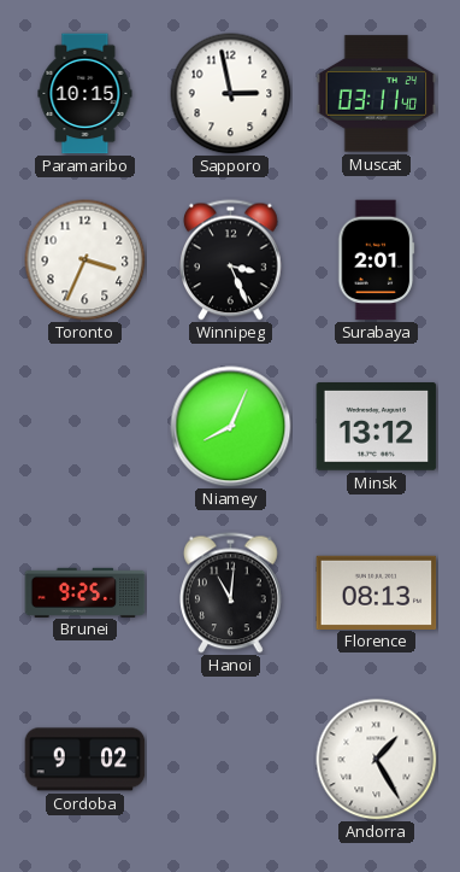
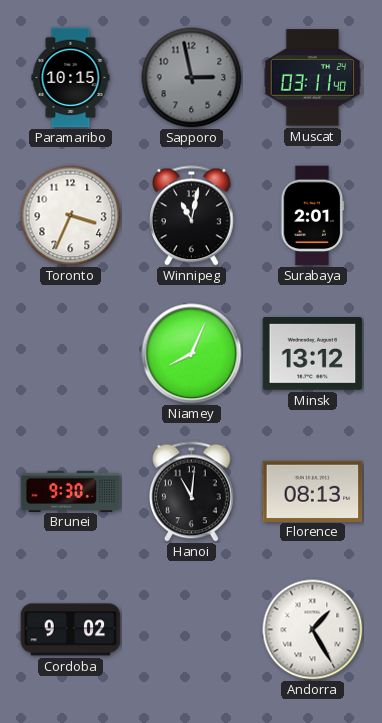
Sapporo dial: white -> grey
Winnipeg: 3:26 -> 11:02
Brunei: 9:25 -> 9:30
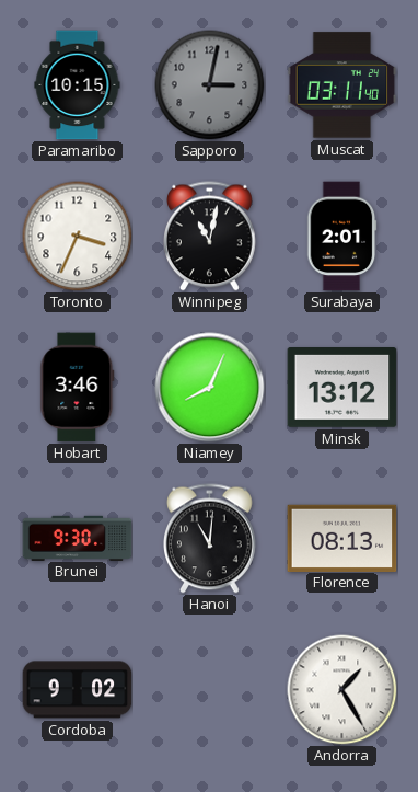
Sapporo: 2:58 -> 3:02
Hobart: none -> 3:46
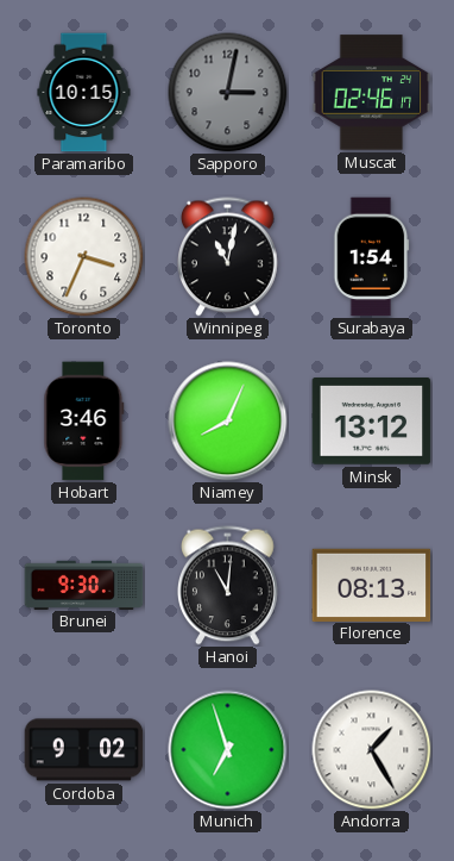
Muscat: 03:11 -> 02:46
Surabaya: 2:01 -> 1:54
Munich: none -> 6:57
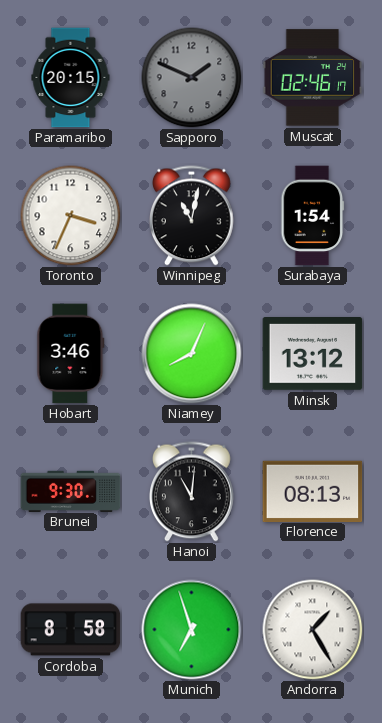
Paramaribo: 10:15 -> 20:15
Sapporo: 3:02 -> 1:49
Cordoba: 9:02 -> 8:58
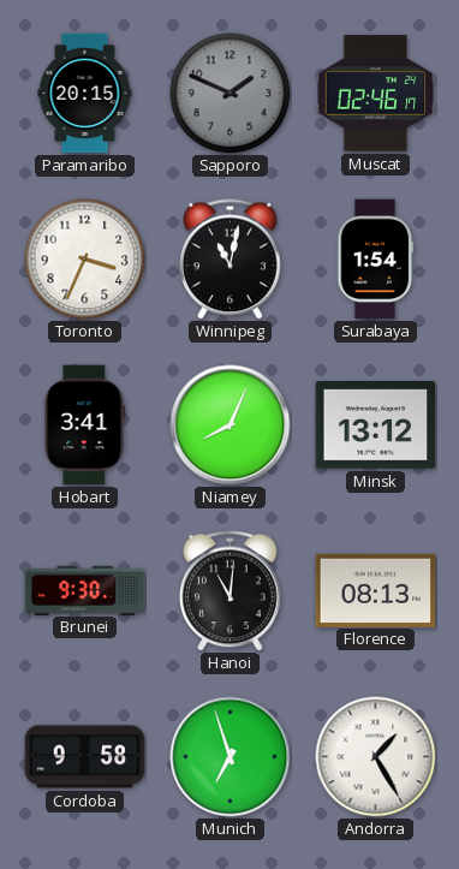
Hobart: 3:46 -> 3:41
Cordoba: 8:58 -> 9:58
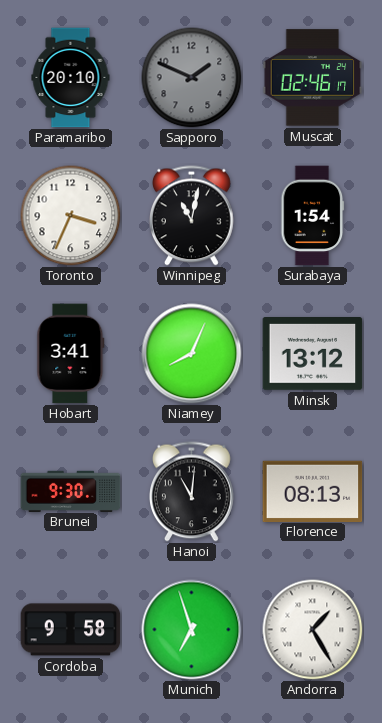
Paramaribo: 20:15 -> 20:10
